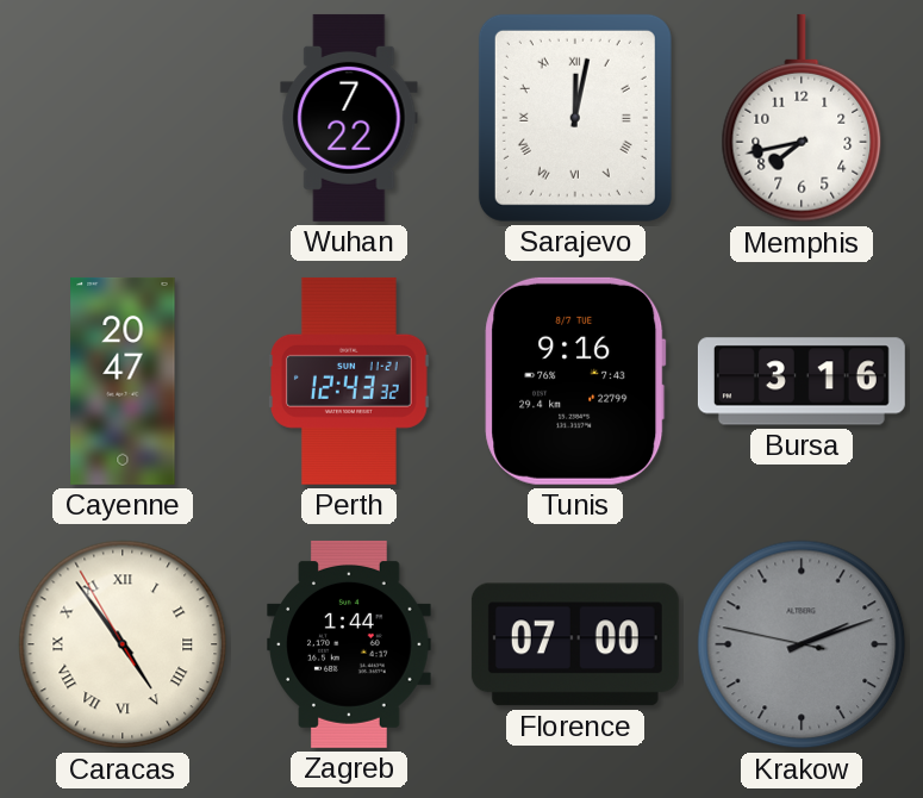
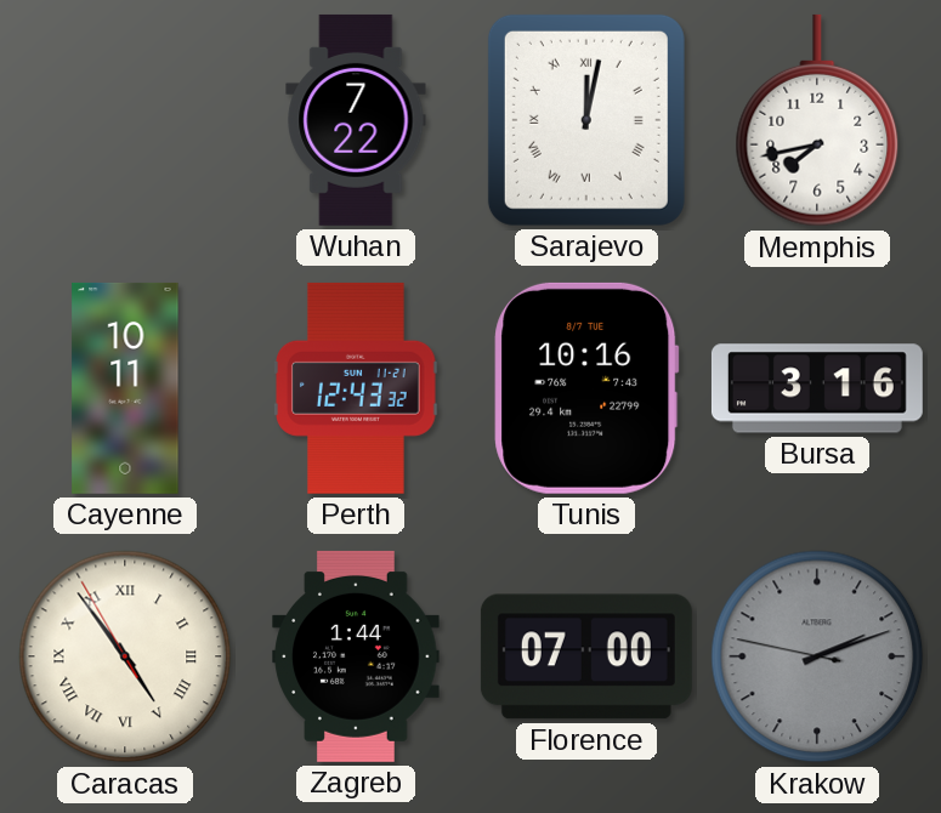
Cayenne: 20:47 -> 10:11
Tunis: 9:16 -> 10:16
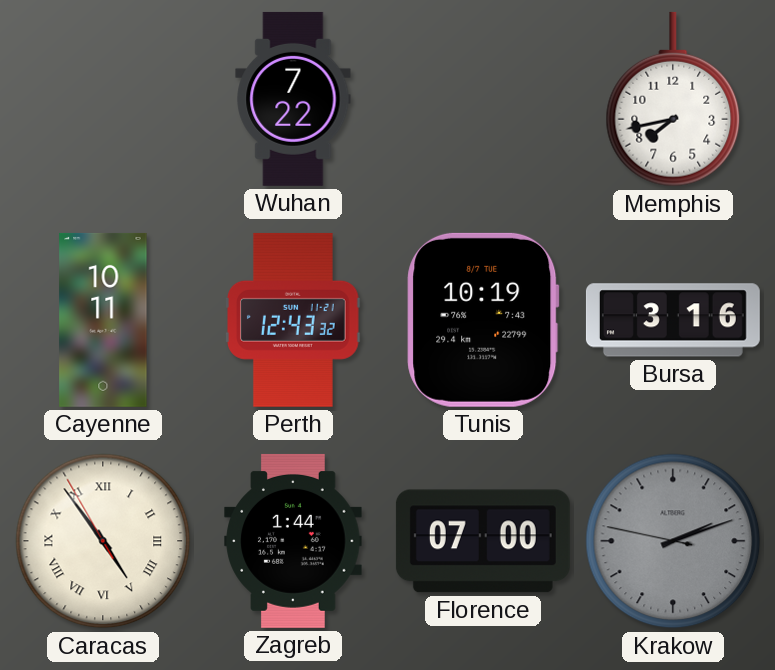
Sarajevo: 12:02 -> none
Tunis: 10:16 -> 10:19
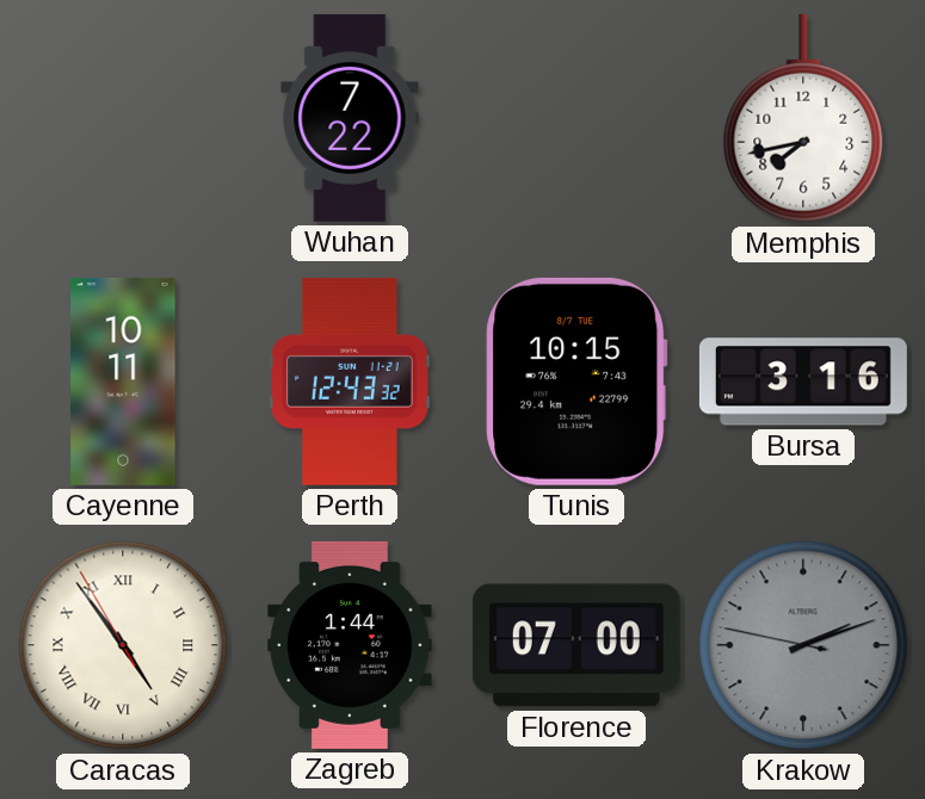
Tunis: 10:19 -> 10:15
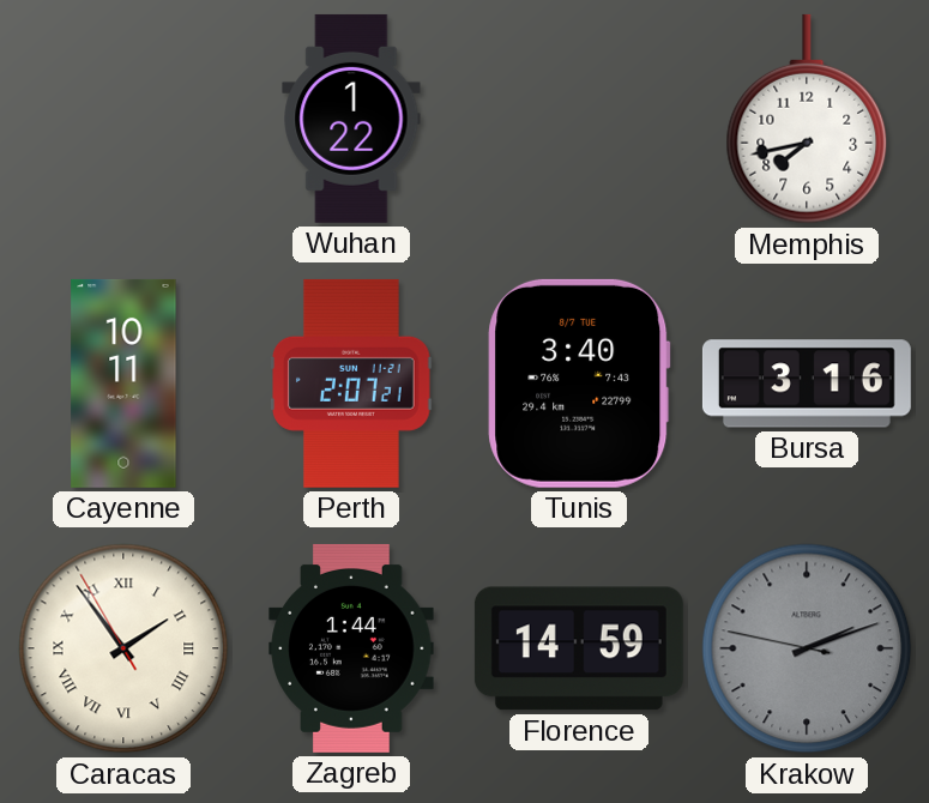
Wuhan: 7:22 -> 1:22
Perth: 12:43 -> 2:07
Tunis: 10:15 -> 3:40
Caracas: 4:53 -> 1:53
Florence: 07:00 -> 14:59
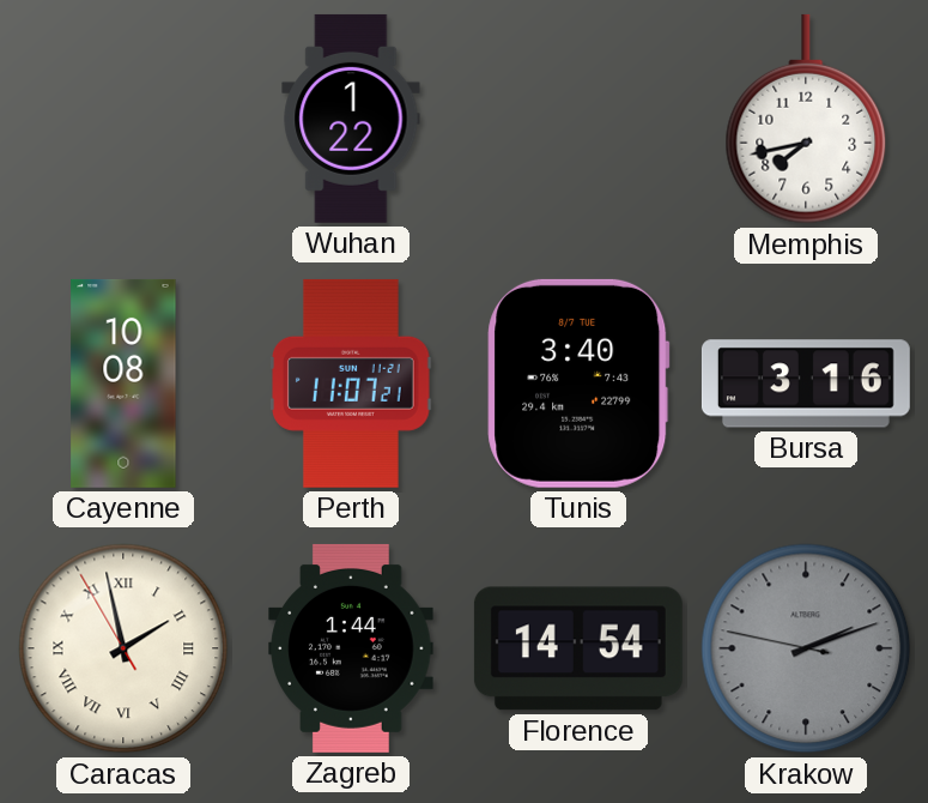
Cayenne: 10:11 -> 10:08
Perth: 2:07 -> 11:07
Caracas: 1:53 -> 1:57
Florence: 14:59 -> 14:54
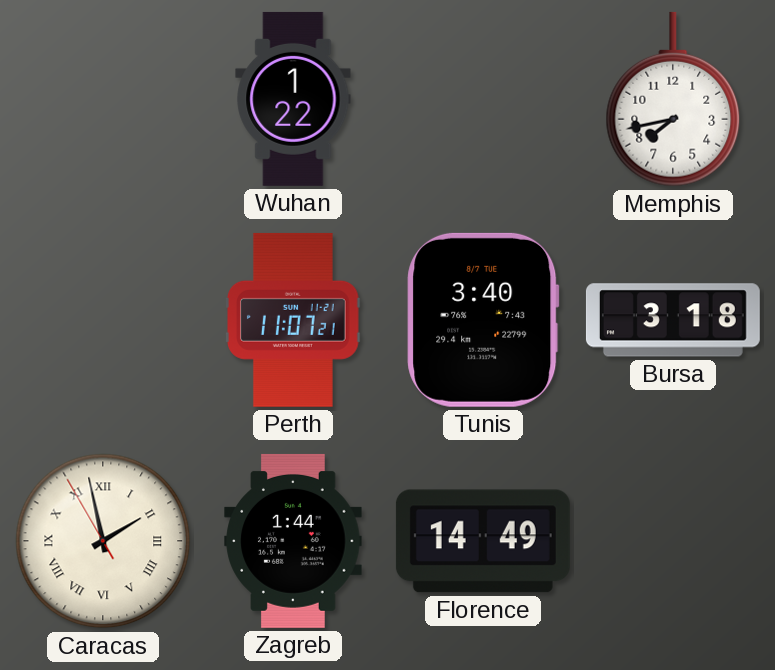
Cayenne: 10:08 -> none
Bursa: 3:16 -> 3:18
Florence: 14:54 -> 14:49
Krakow: 2:11 -> none
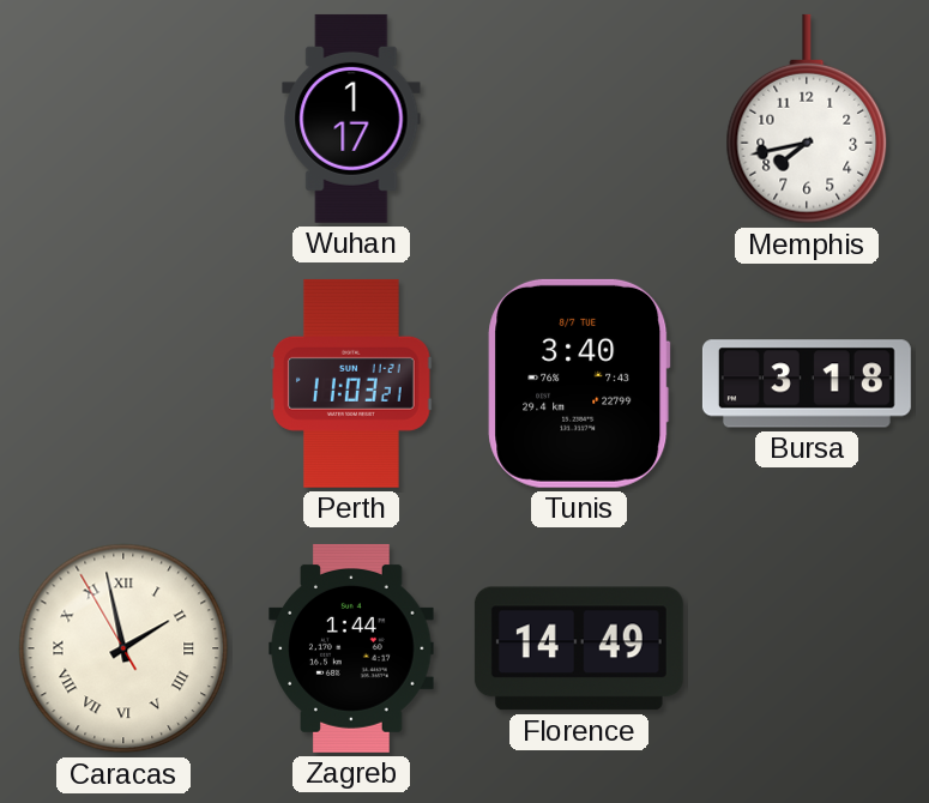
Wuhan: 1:22 -> 1:17
Perth: 11:07 -> 11:03
